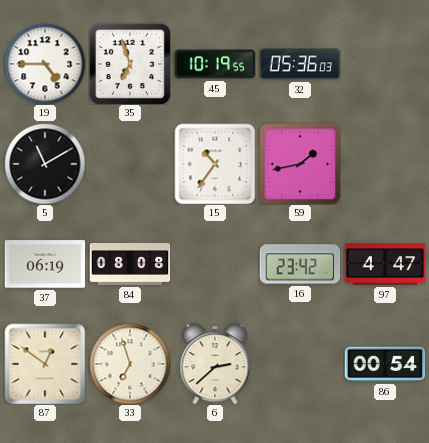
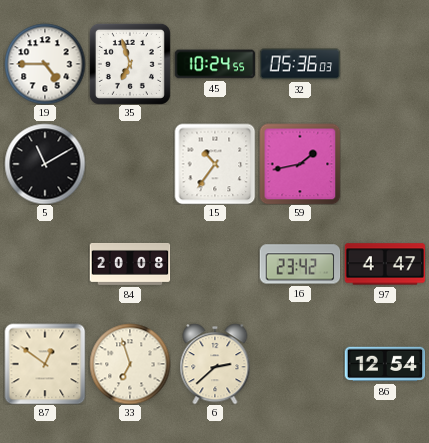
45: 10:19 -> 10:24
37: 06:19 -> none
84: 08:08 -> 20:08
86: 00:54 -> 12:54
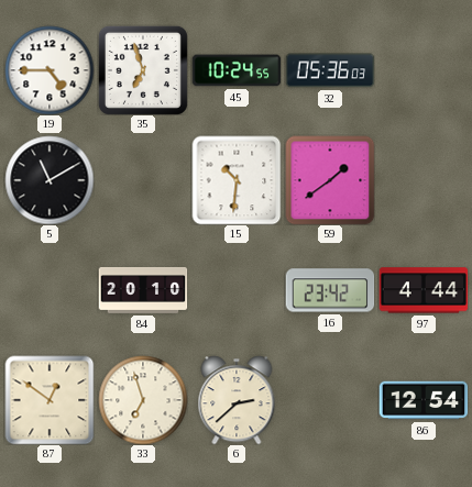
15: 10:36 -> 10:31
59: 1:43 -> 1:39
84: 20:08 -> 20:10
97: 4:47 -> 4:44
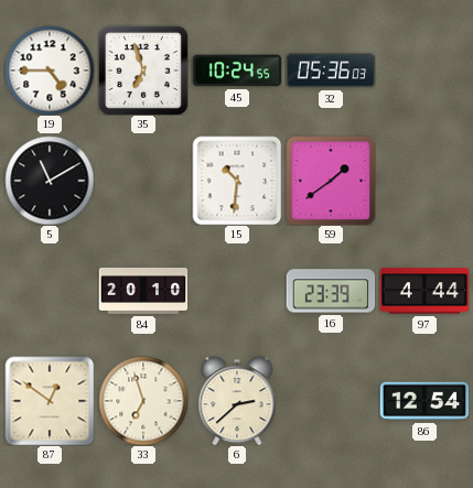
16: 23:42 -> 23:39
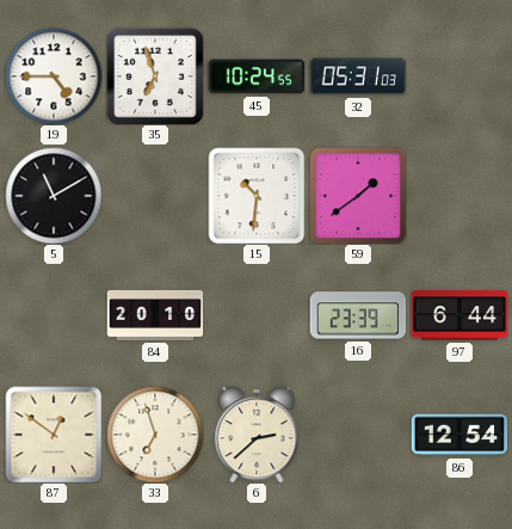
32: 05:36 -> 05:31
97: 4:44 -> 6:44
